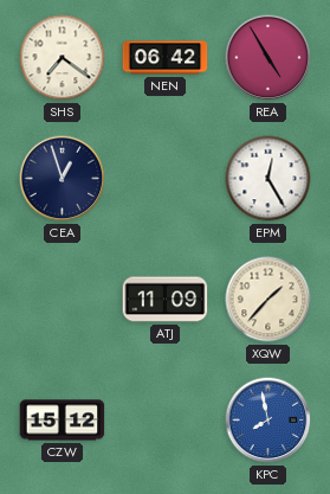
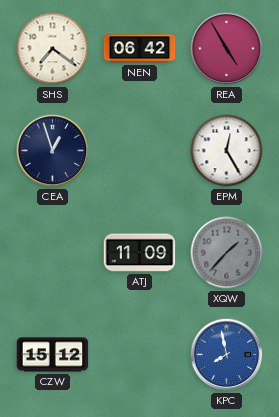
XQW dial: cream -> grey
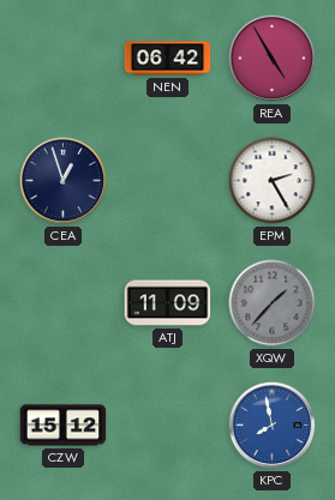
SHS: 7:21 -> none
EPM: 12:25 -> 2:25
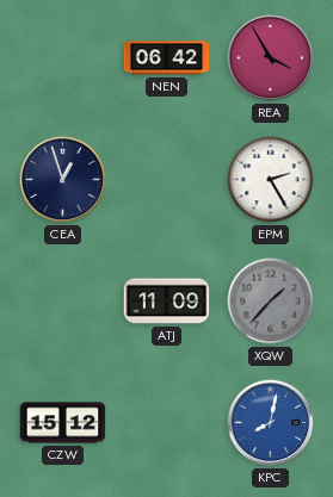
REA: 4:55 -> 3:55
KPC: 7:58 -> 8:02
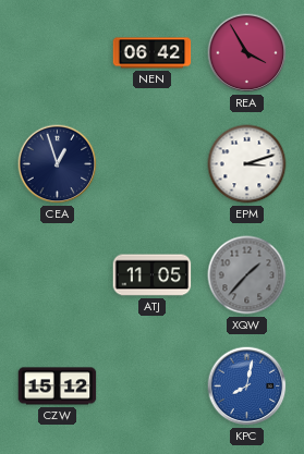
EPM: 2:25 -> 3:12
ATJ: 11:09 -> 11:05
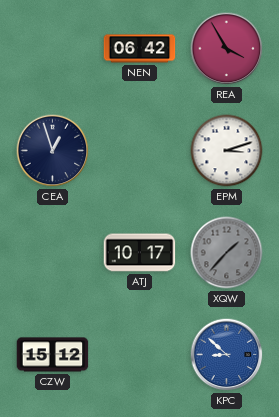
ATJ: 11:05 -> 10:17
KPC: 8:02 -> 8:52
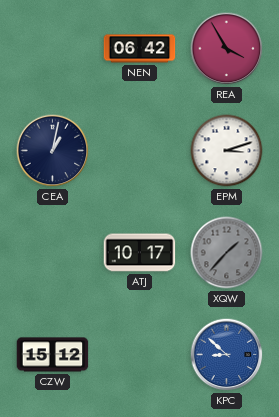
CEA: 12:57 -> 1:02
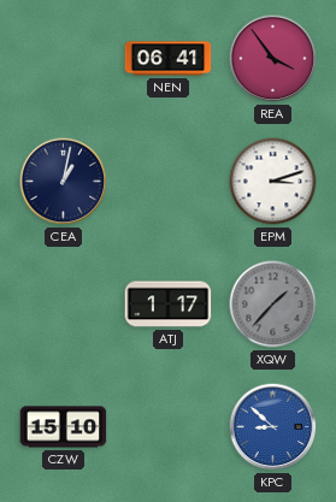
NEN: 06:42 -> 06:41
REA: 3:55 -> 3:54
ATJ: 10:17 -> 1:17
CZW: 15:12 -> 15:10
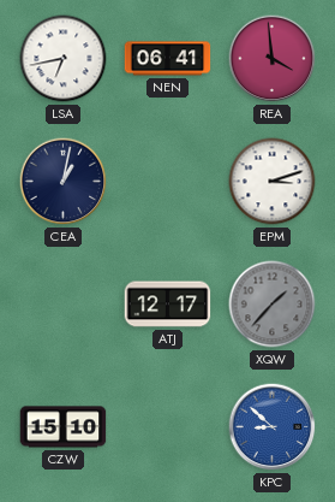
LSA: none -> 6:43
REA: 3:54 -> 3:59
ATJ: 1:17 -> 12:17
